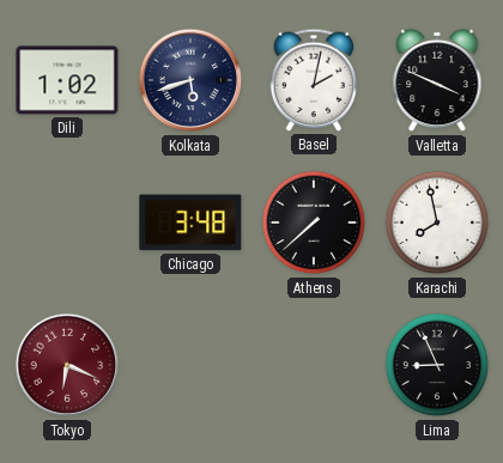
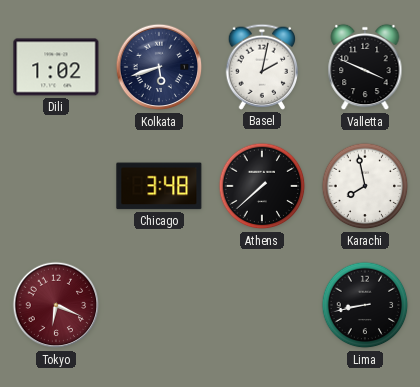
Lima: 8:56 -> 8:43
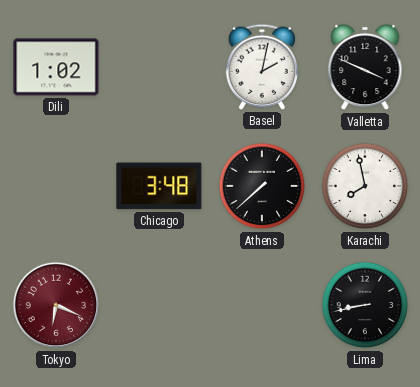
Kolkata: 5:42 -> none
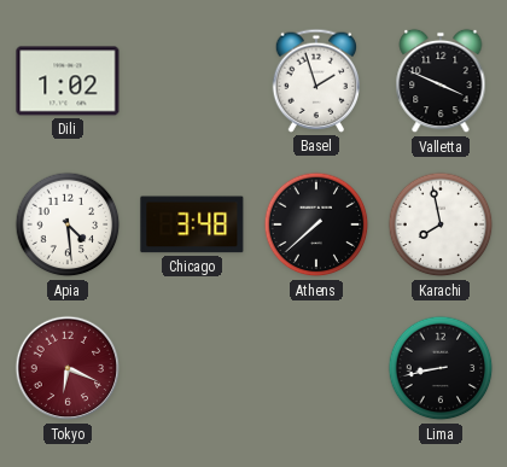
Basel: 2:02 -> 1:57
Apia: none -> 4:29
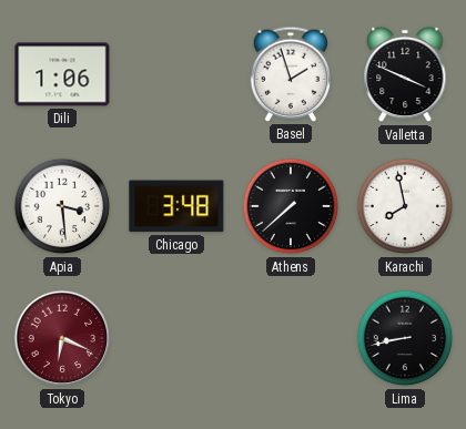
Dili: 1:02 -> 1:06
Apia: 4:29 -> 3:29
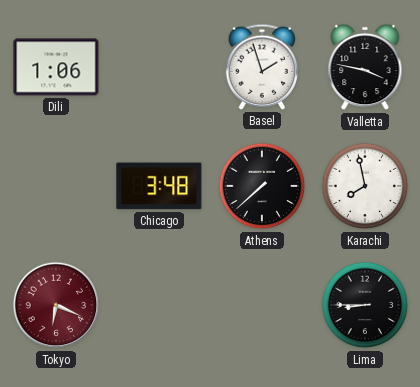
Valletta: 3:49 -> 3:47
Apia: 3:29 -> none
Lima: 8:43 -> 8:45
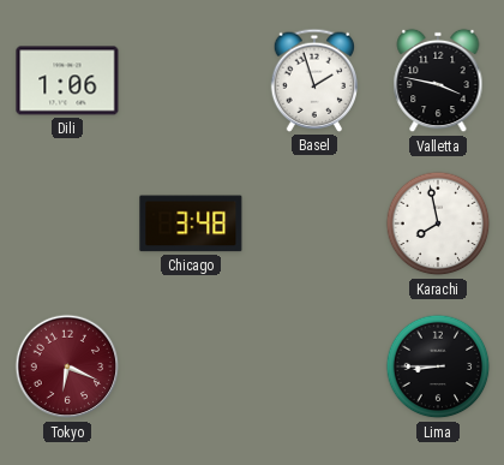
Athens: 7:38 -> none
